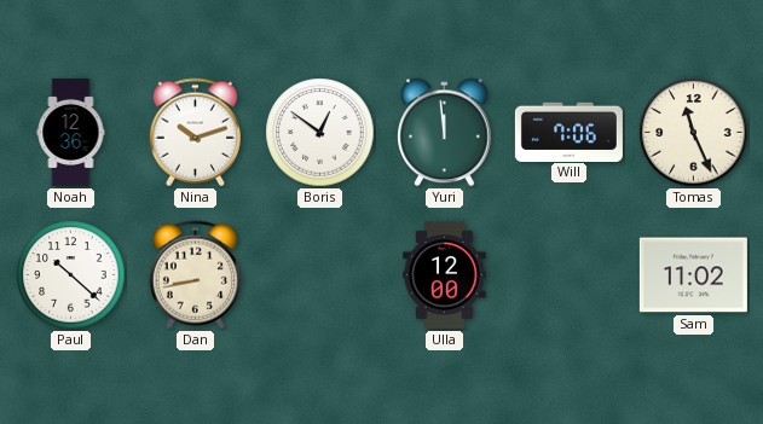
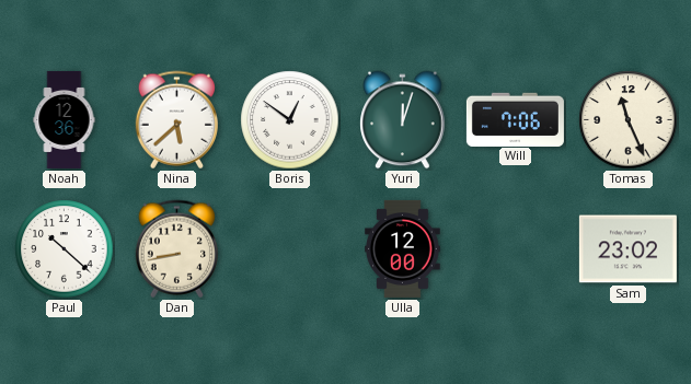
Nina: 10:12 -> 5:38
Yuri: 11:59 -> 12:03
Sam: 11:02 -> 23:02
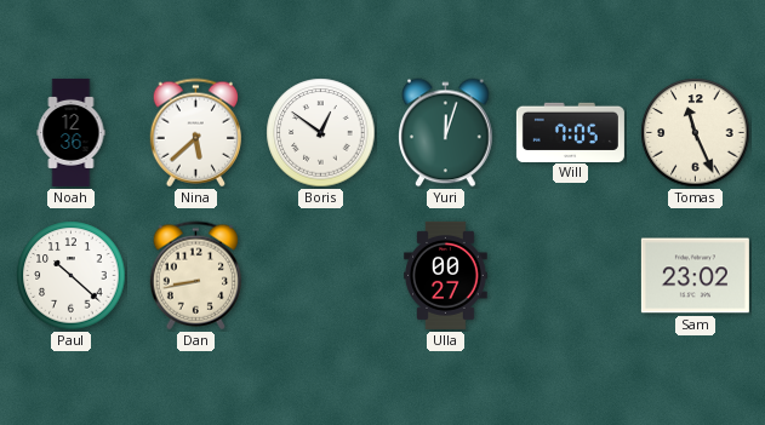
Will: 7:06 -> 7:05
Ulla: 12:00 -> 00:27
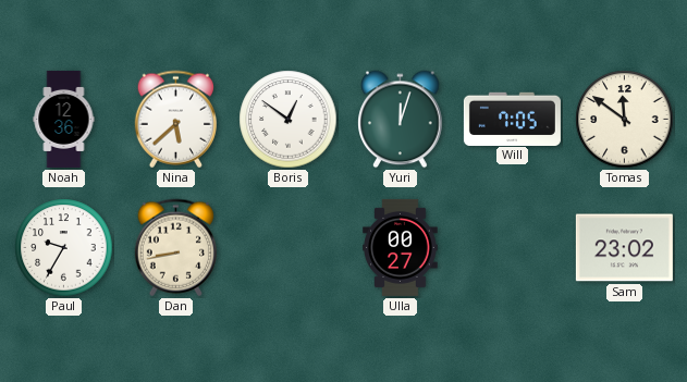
Tomas: 11:26 -> 11:51
Paul: 10:22 -> 9:35
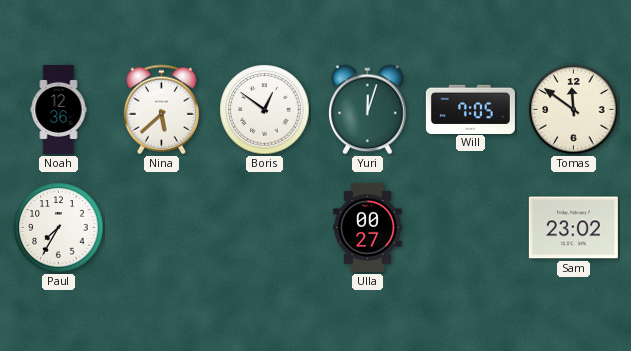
Paul: 9:35 -> 7:35
Dan: 8:43 -> none
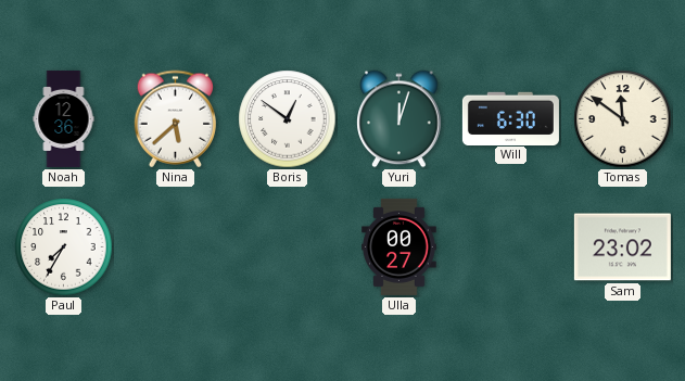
Will: 7:05 -> 6:30
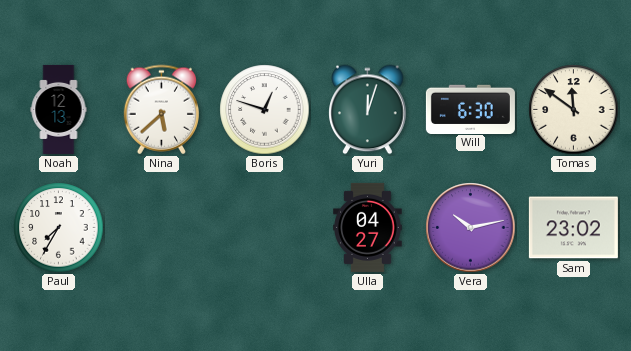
Noah: 12:36 -> 12:13
Boris: 12:51 -> 12:48
Ulla: 00:27 -> 04:27
Vera: none -> 10:13
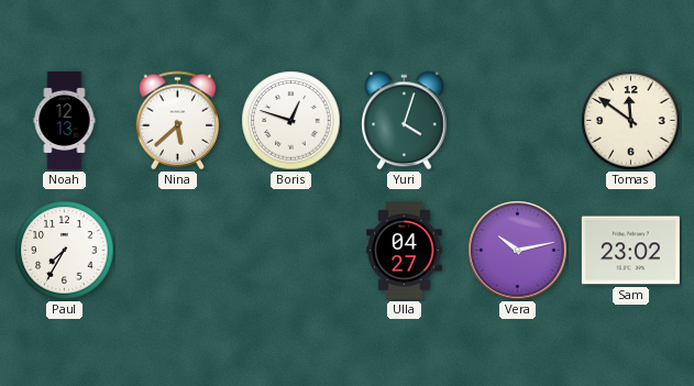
Yuri: 12:03 -> 4:03
Will: 6:30 -> none
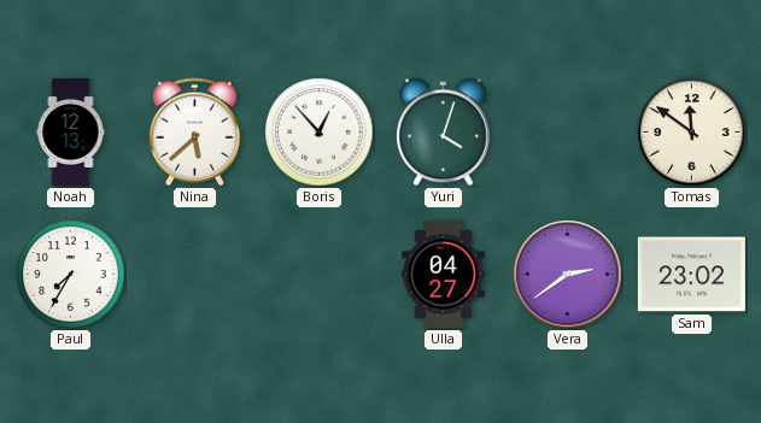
Boris: 12:48 -> 12:53
Vera: 10:13 -> 2:39
